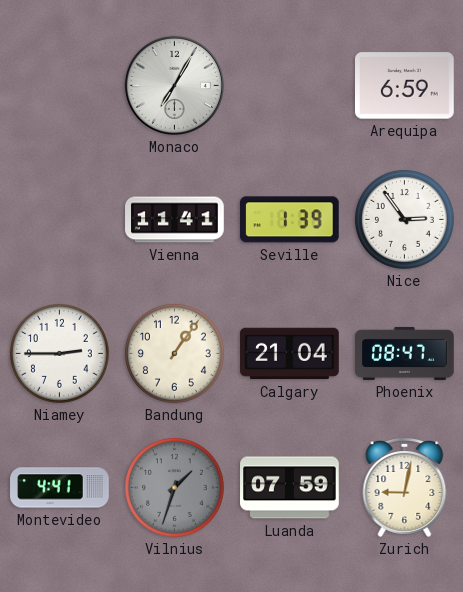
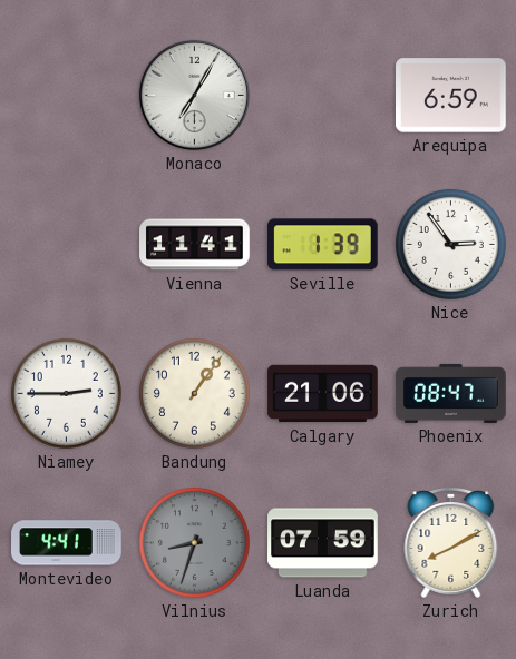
Calgary: 21:04 -> 21:06
Vilnius: 1:33 -> 8:33
Zurich: 9:02 -> 8:10
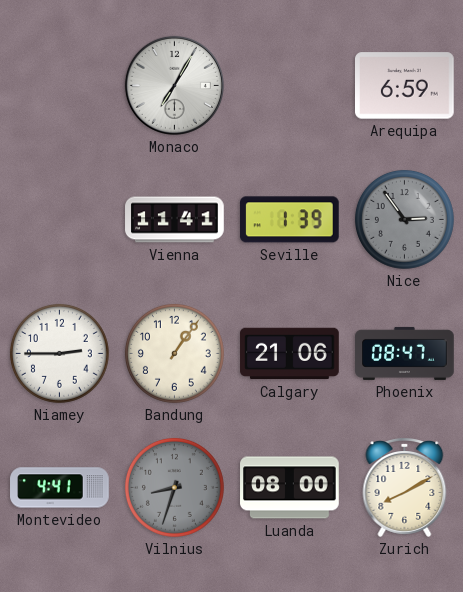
Nice dial: white -> grey
Luanda: 07:59 -> 08:00
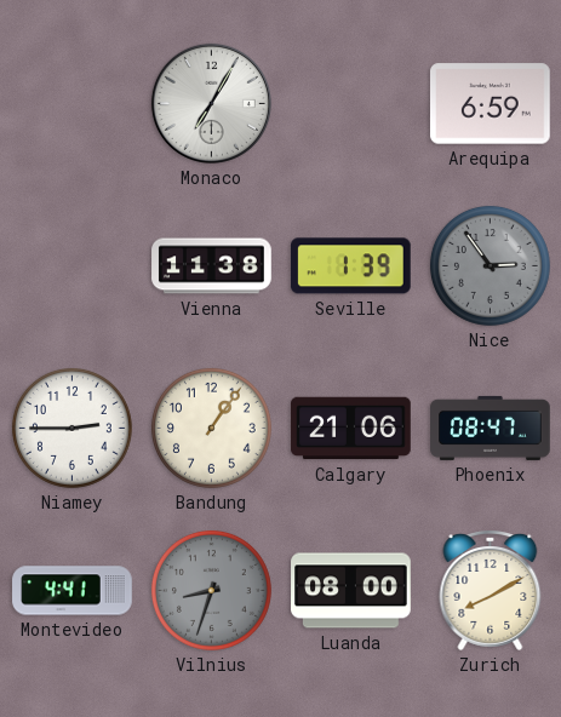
Vienna: 11:41 -> 11:38
